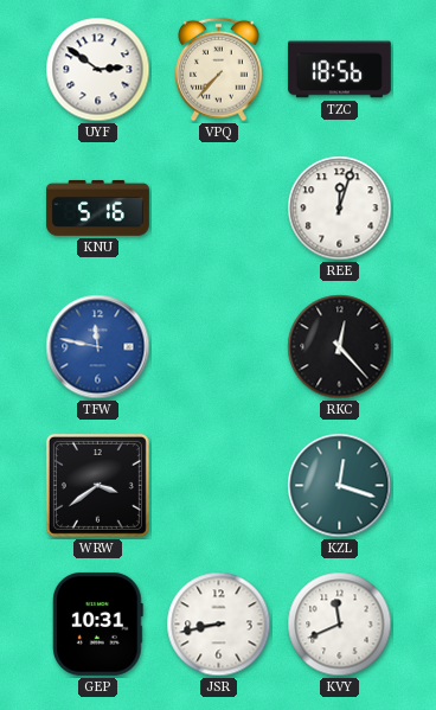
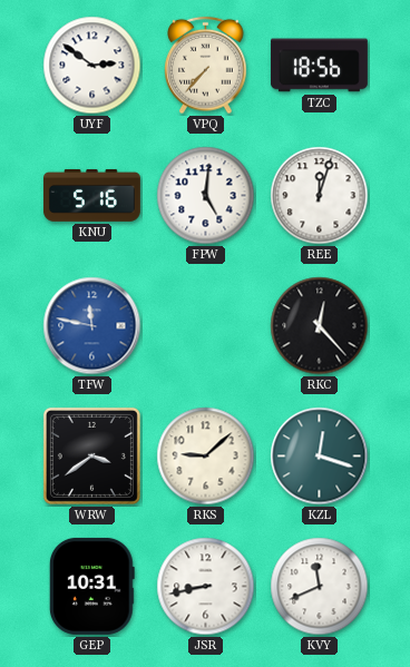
FPW: none -> 5:01
RKS: none -> 9:08
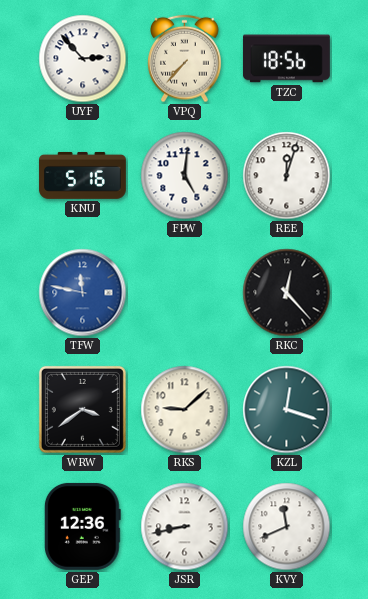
UYF: 2:51 -> 2:53
GEP: 10:31 -> 12:36
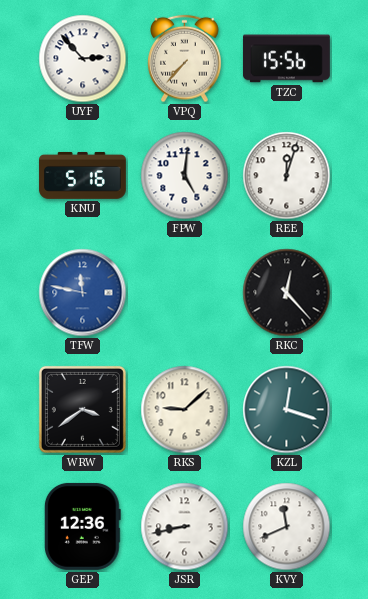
TZC: 18:56 -> 15:56
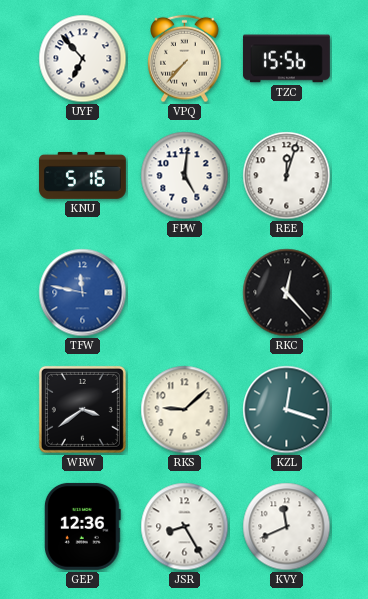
UYF: 2:53 -> 6:53
JSR: 8:43 -> 8:25
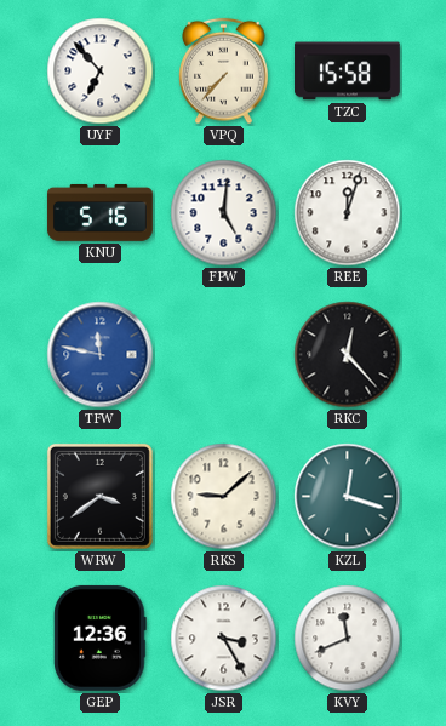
TZC: 15:56 -> 15:58
JSR: 8:25 -> 3:25
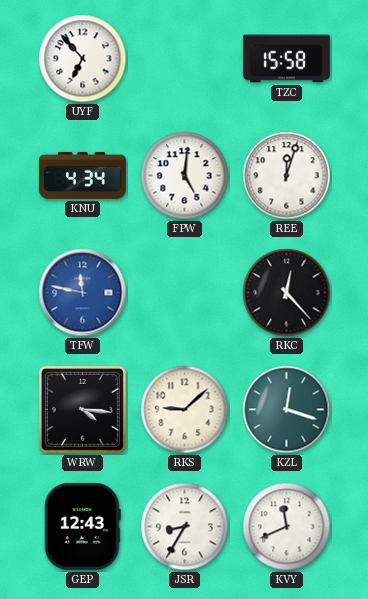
VPQ: 7:37 -> none
KNU: 5:16 -> 4:34
WRW: 3:39 -> 4:16
GEP: 12:36 -> 12:43
JSR: 3:25 -> 8:35
